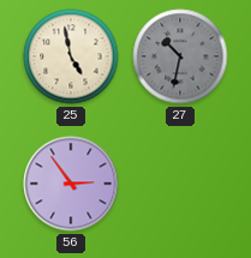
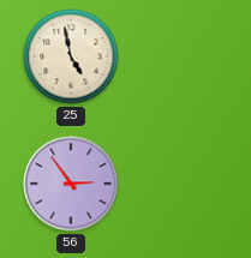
27: 10:32 -> none
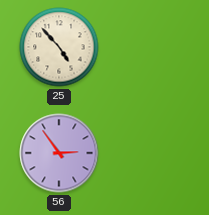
25: 4:58 -> 4:53
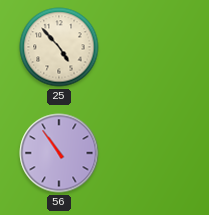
56: 2:54 -> 10:54
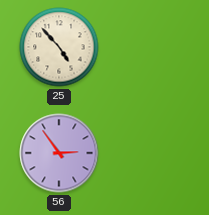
56: 10:54 -> 2:54
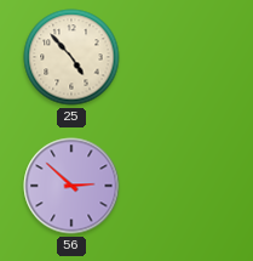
56: 2:54 -> 2:52
